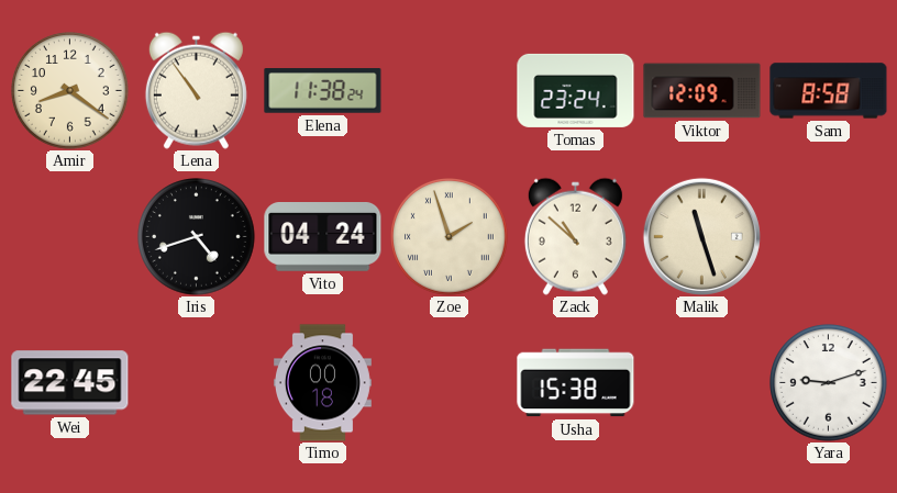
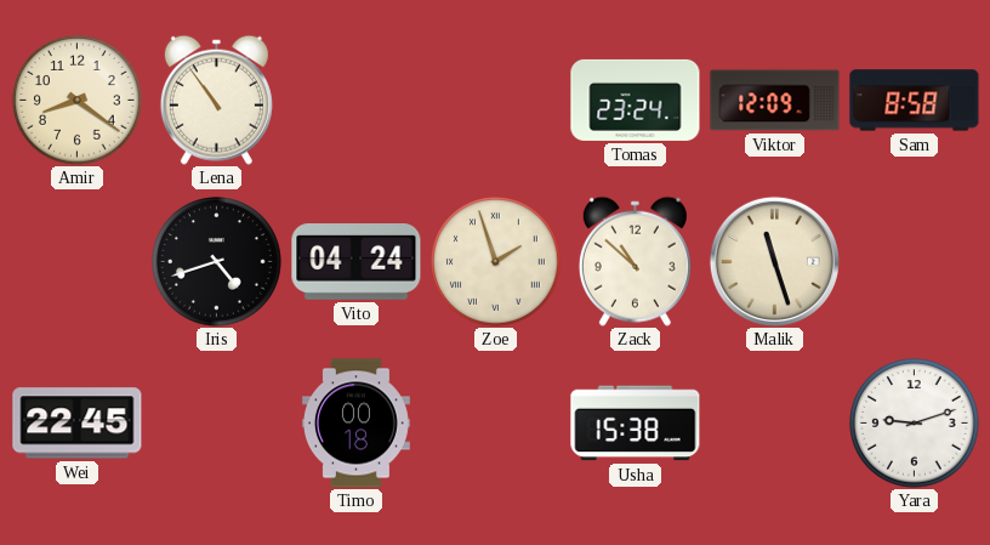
Elena: 11:38 -> none
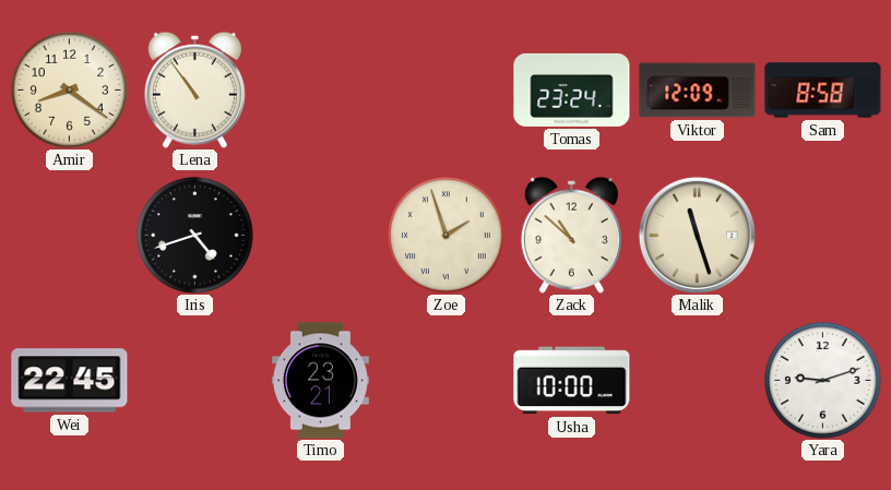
Vito: 04:24 -> none
Timo: 00:18 -> 23:21
Usha: 15:38 -> 10:00
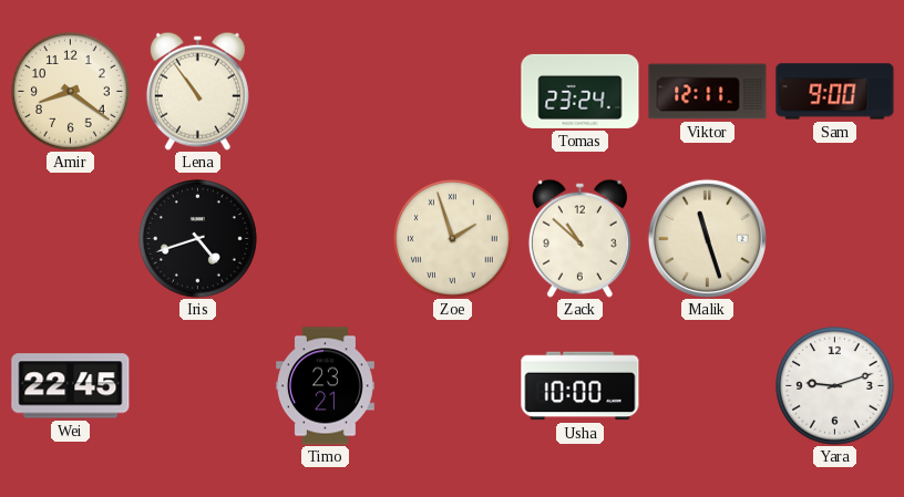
Viktor: 12:09 -> 12:11
Sam: 8:58 -> 9:00
